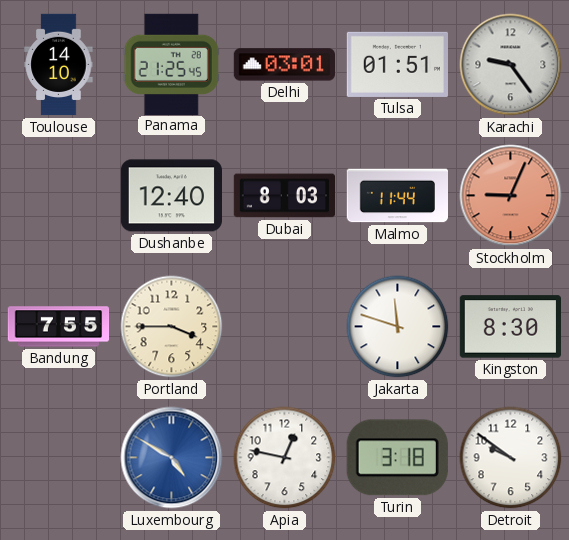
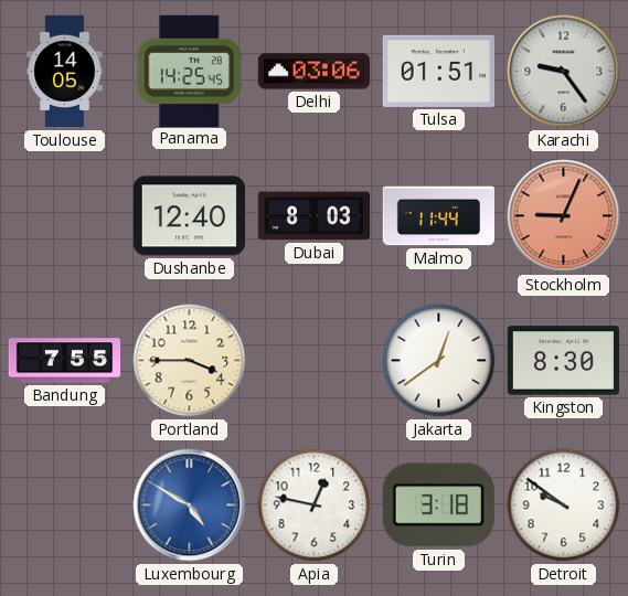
Toulouse: 14:10 -> 14:05
Panama: 21:25 -> 14:25
Delhi: 03:01 -> 03:06
Jakarta: 11:48 -> 12:39
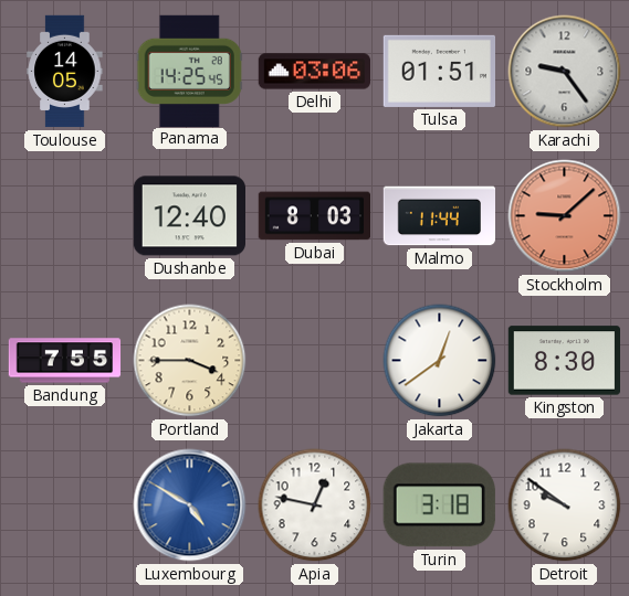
Stockholm: 9:04 -> 9:08
